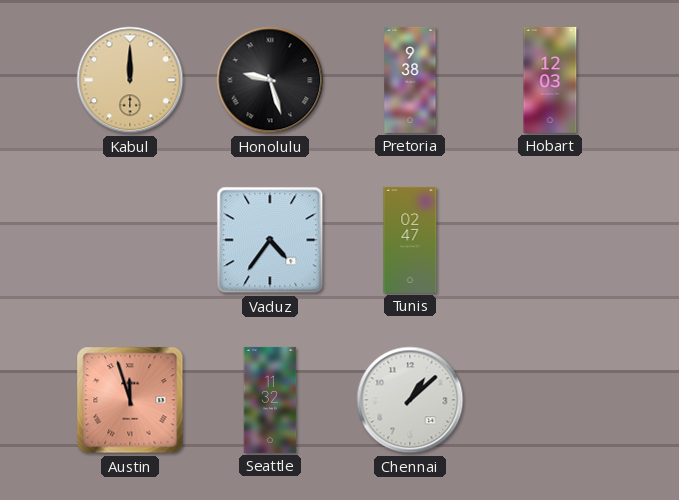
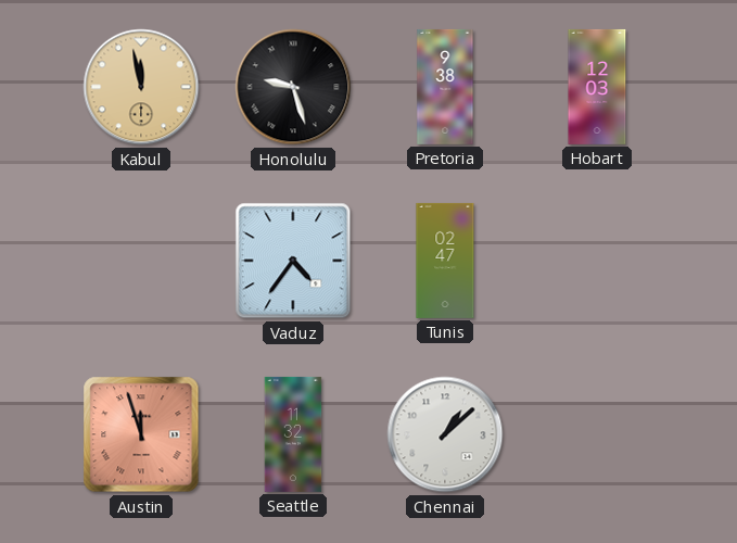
Kabul: 12:00 -> 11:58
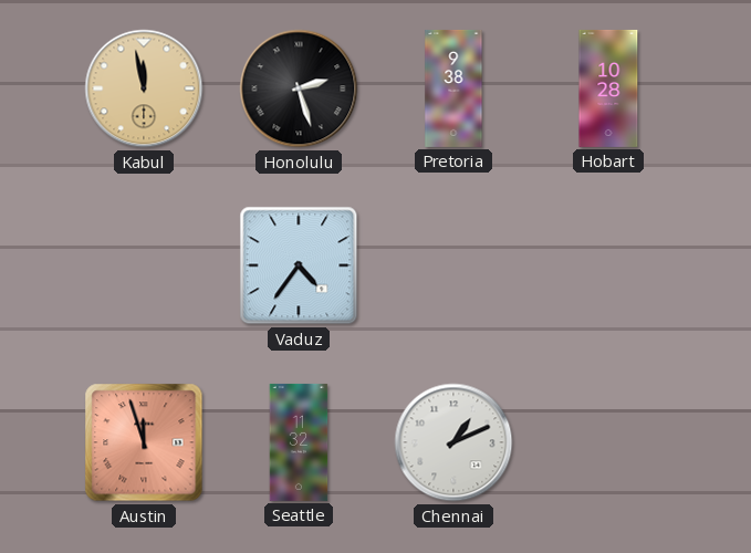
Honolulu: 9:27 -> 2:27
Hobart: 12:03 -> 10:28
Tunis: 02:47 -> none
Chennai: 1:08 -> 1:11
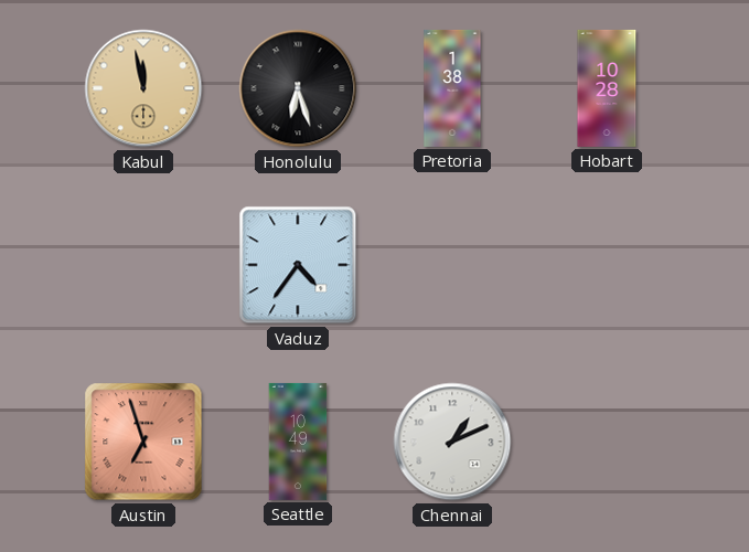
Honolulu: 2:27 -> 6:27
Pretoria: 9:38 -> 1:38
Austin: 11:57 -> 6:57
Seattle: 11:32 -> 10:49
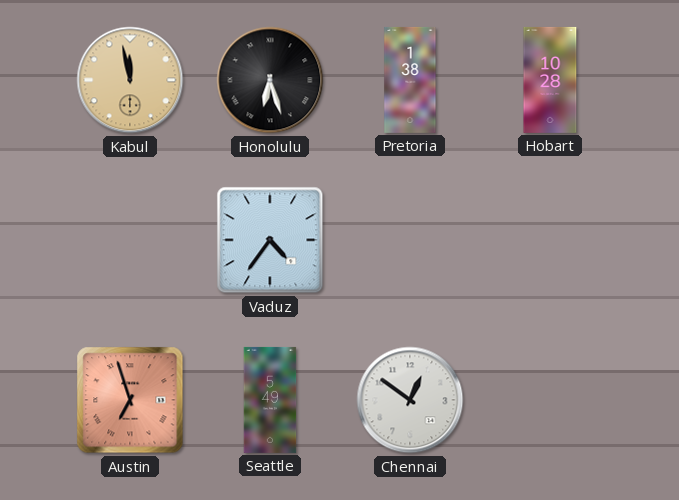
Seattle: 10:49 -> 5:49
Chennai: 1:11 -> 12:51
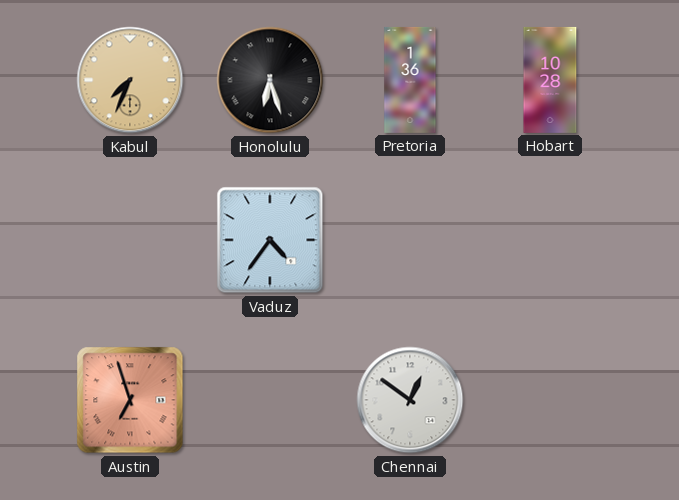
Kabul: 11:58 -> 7:34
Pretoria: 1:38 -> 1:36
Seattle: 5:49 -> none
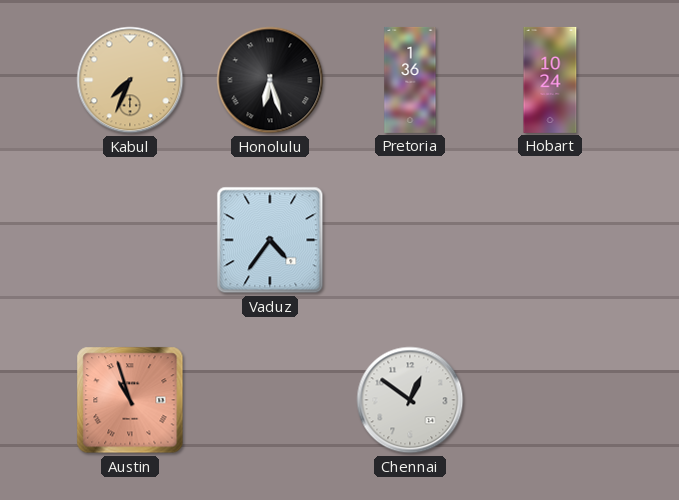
Hobart: 10:28 -> 10:24
Austin: 6:57 -> 10:57
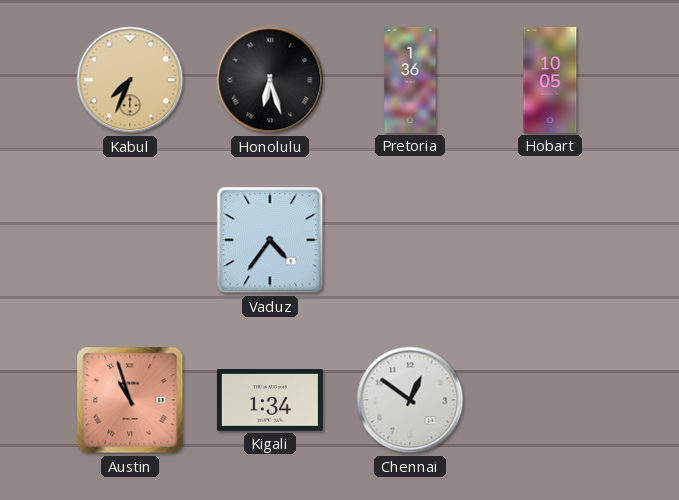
Hobart: 10:24 -> 10:05
Kigali: none -> 1:34
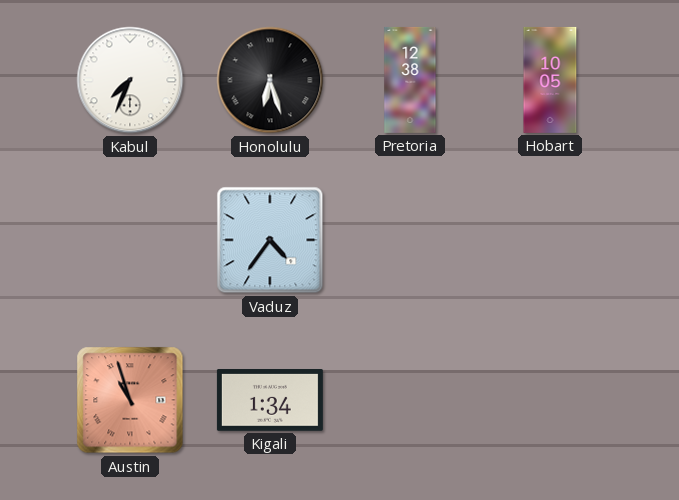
Kabul dial: champagne -> white
Pretoria: 1:36 -> 12:38
Chennai: 12:51 -> none
